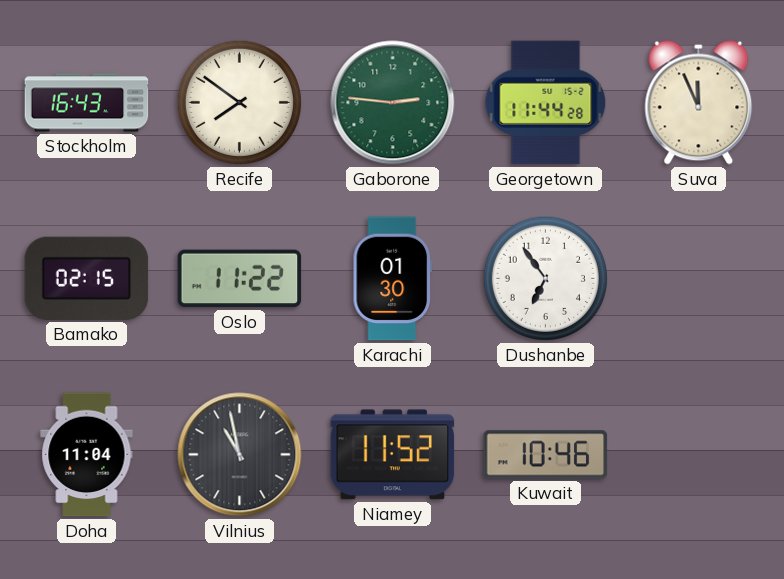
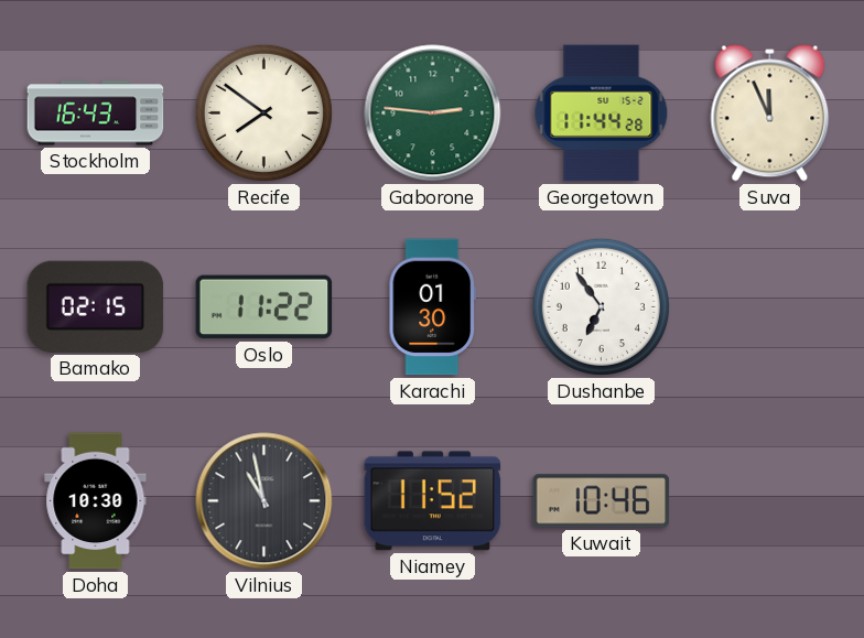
Doha: 11:04 -> 10:30
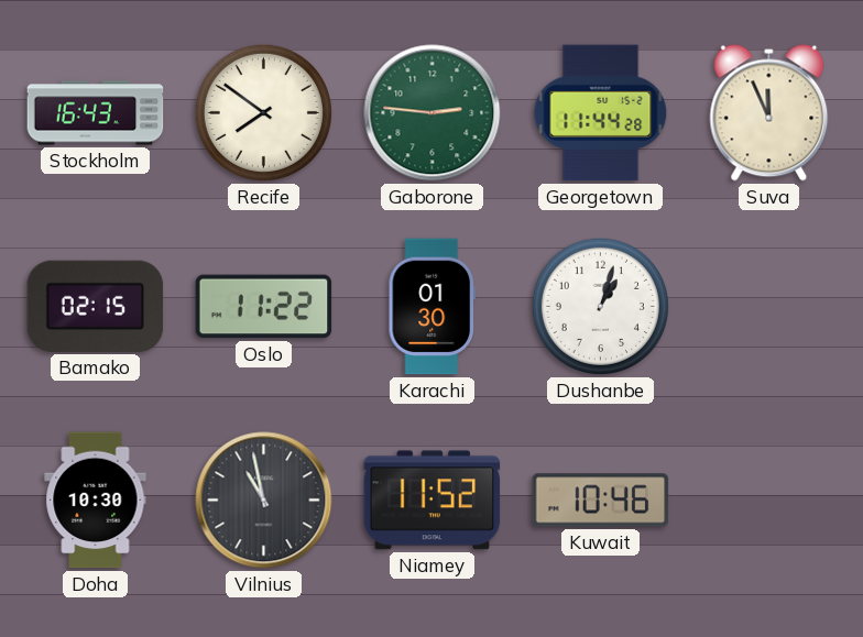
Dushanbe: 6:54 -> 1:03
